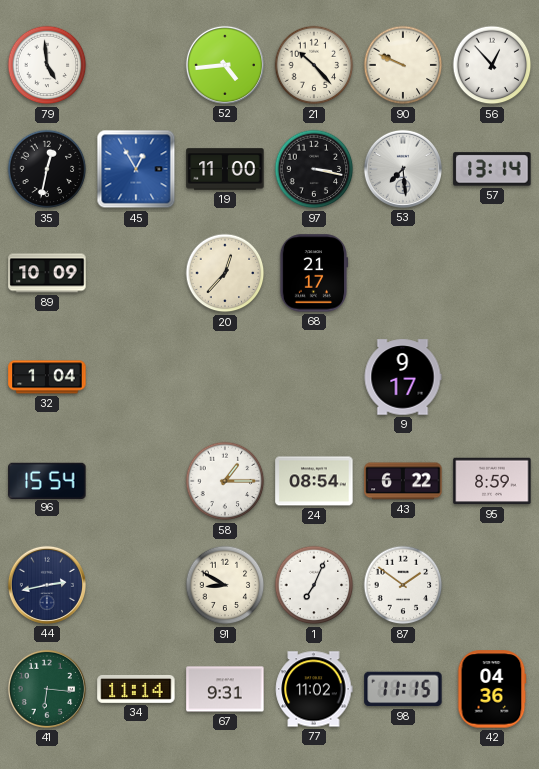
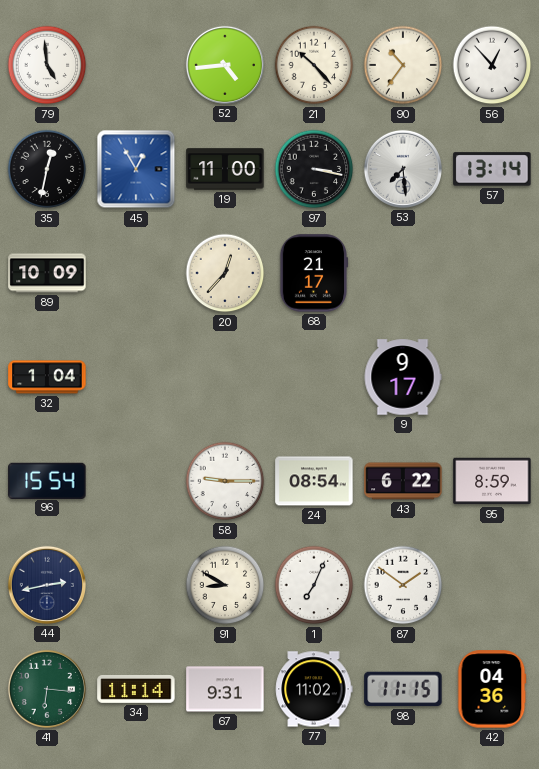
90: 9:49 -> 10:36
58: 1:15 -> 9:15
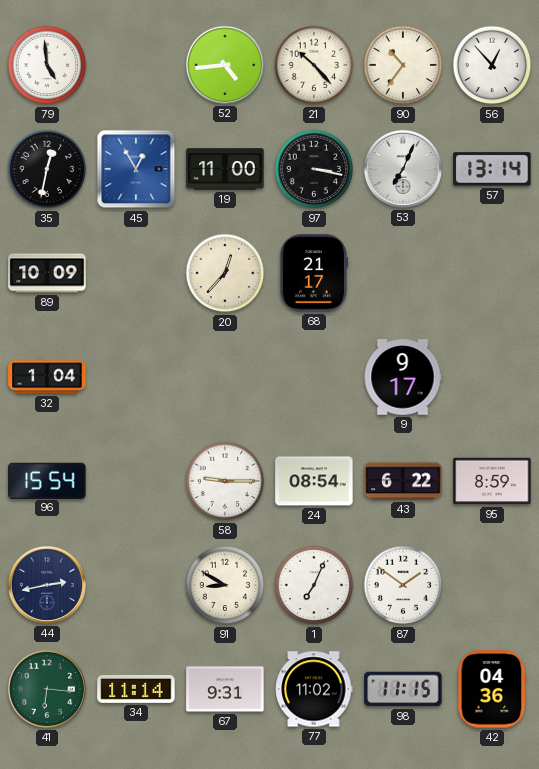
53: 7:29 -> 7:04
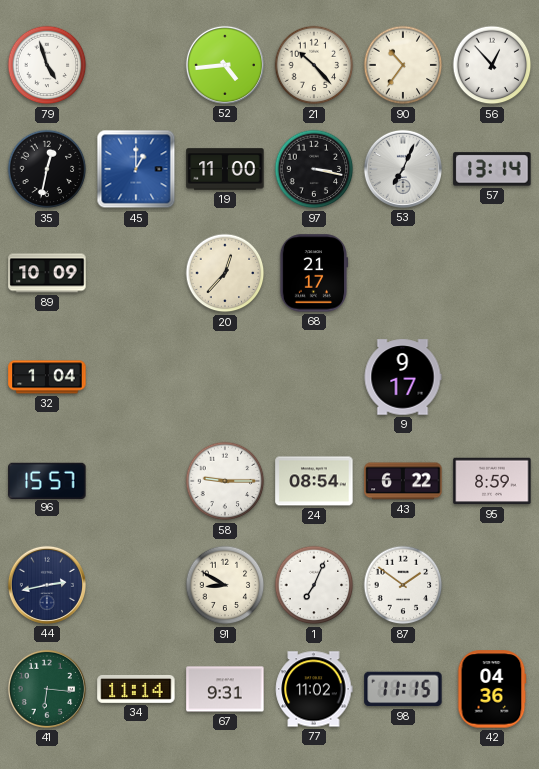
79: 4:59 -> 4:57
45: 12:55 -> 1:00
96: 15:54 -> 15:57
